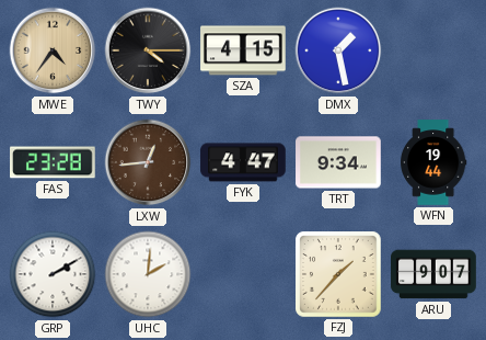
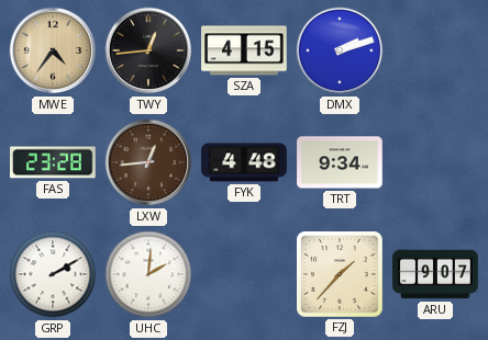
TWY: 4:15 -> 12:44
DMX: 1:28 -> 2:12
FYK: 4:47 -> 4:48
WFN: 19:44 -> none
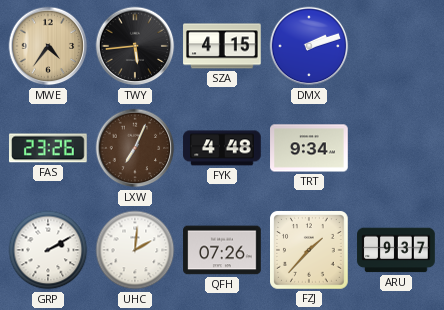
TWY: 12:44 -> 5:44
FAS: 23:28 -> 23:26
LXW: 12:44 -> 7:04
QFH: none -> 07:26
ARU: 9:07 -> 9:37
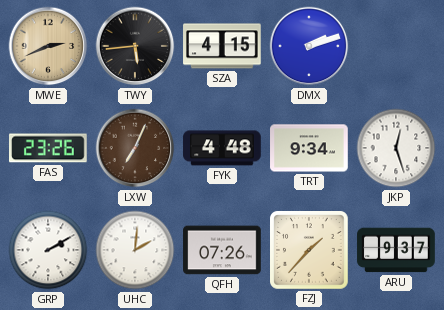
MWE: 4:36 -> 2:41
JKP: none -> 12:27
